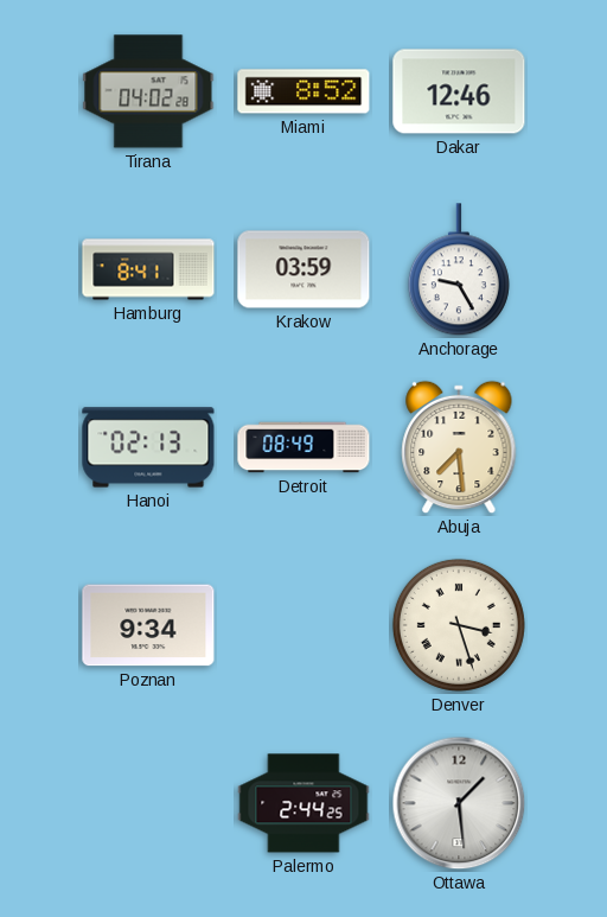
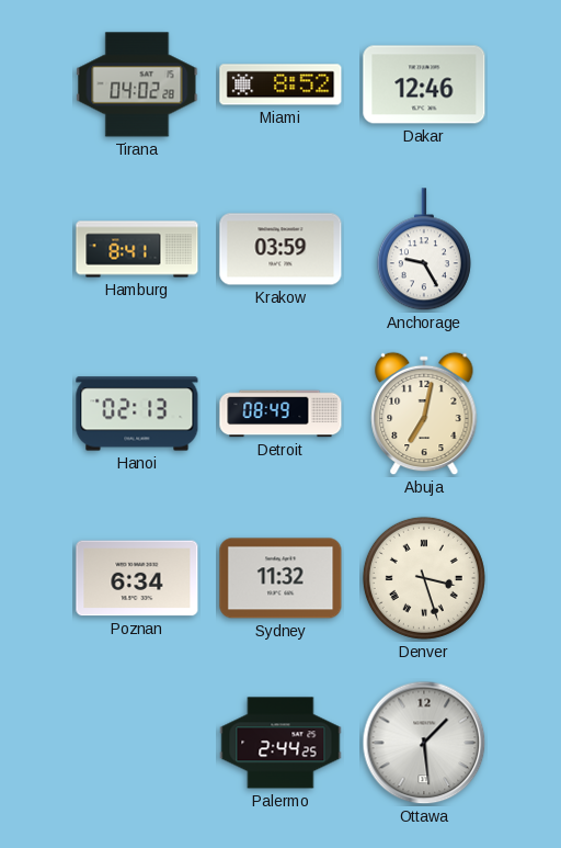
Abuja: 7:29 -> 7:02
Poznan: 9:34 -> 6:34
Sydney: none -> 11:32
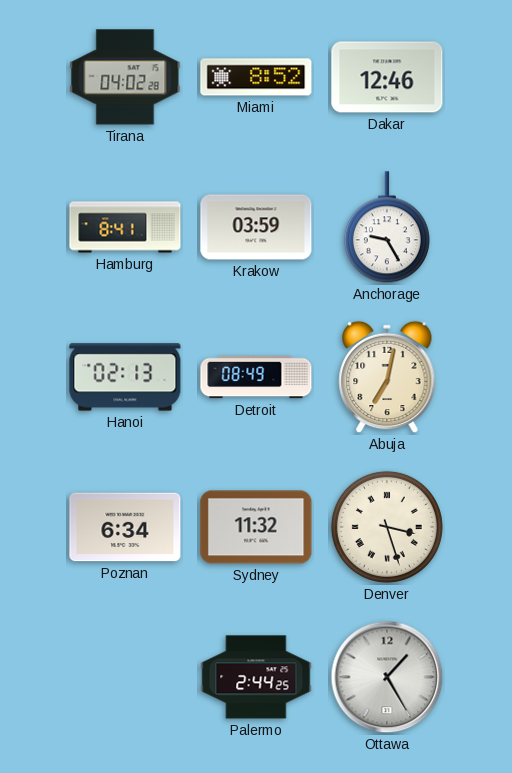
Ottawa: 1:29 -> 1:25
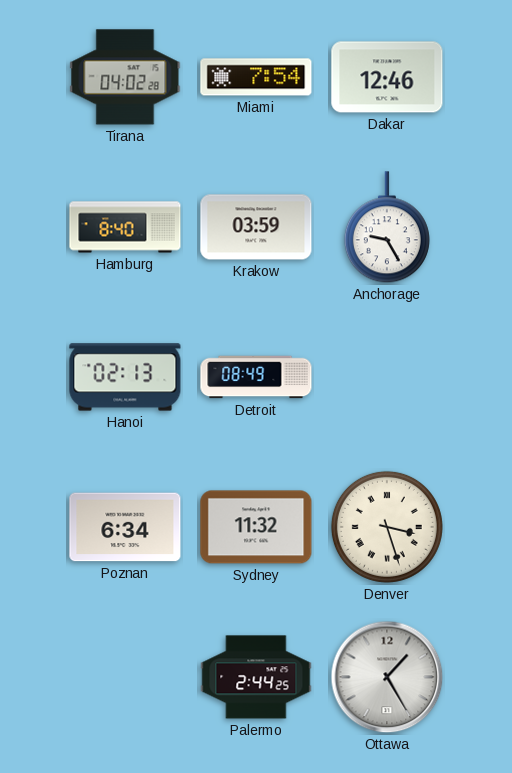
Miami: 8:52 -> 7:54
Hamburg: 8:41 -> 8:40
Abuja: 7:02 -> none
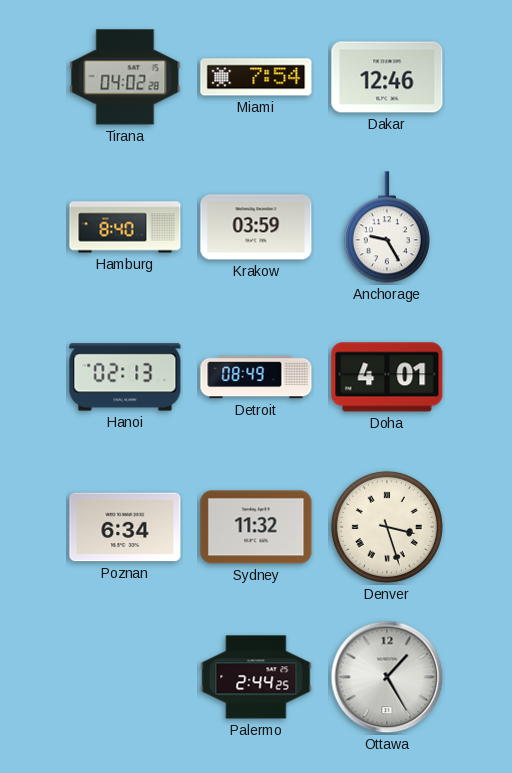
Doha: none -> 4:01
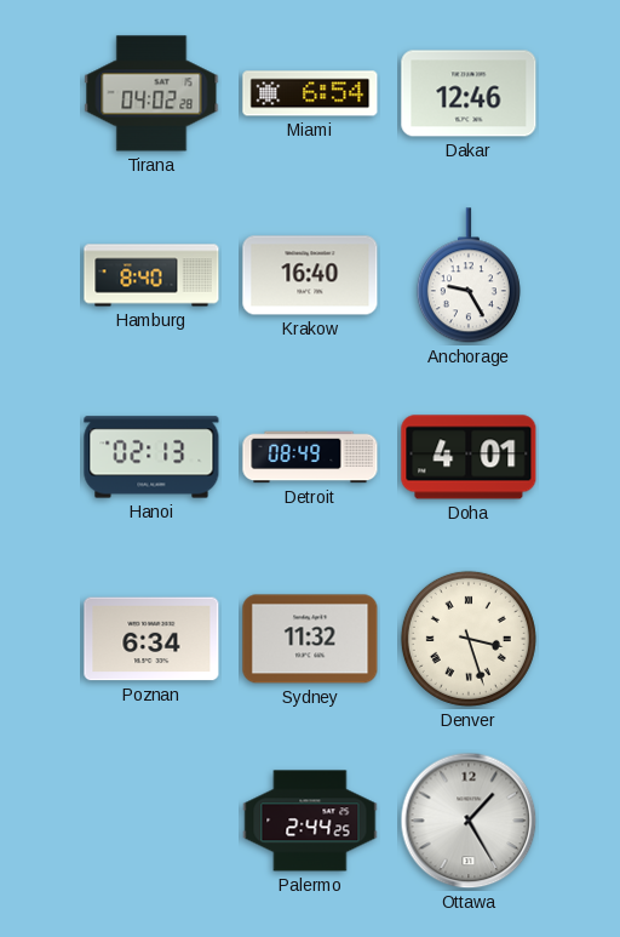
Miami: 7:54 -> 6:54
Krakow: 03:59 -> 16:40
